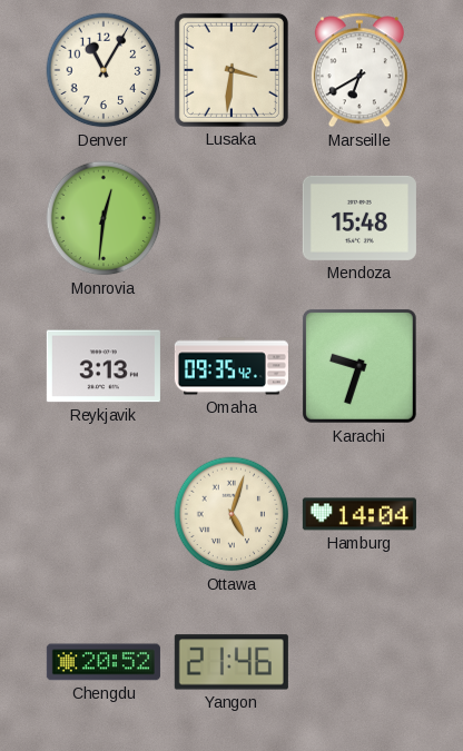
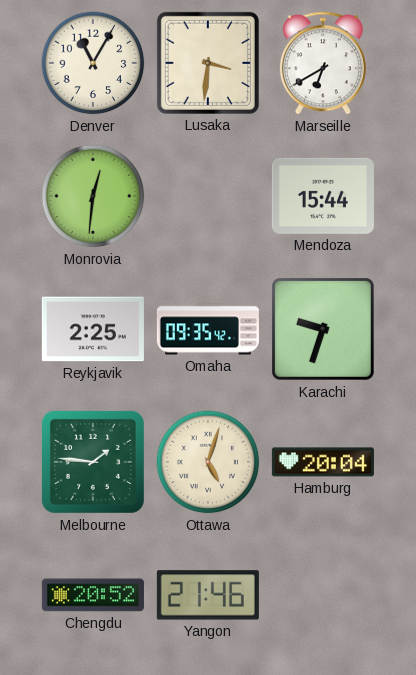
Mendoza: 15:48 -> 15:44
Reykjavik: 3:13 -> 2:25
Melbourne: none -> 1:46
Hamburg: 14:04 -> 20:04
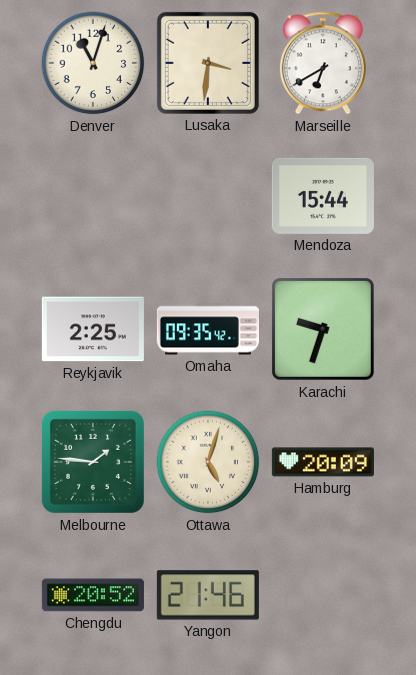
Denver: 11:05 -> 11:03
Monrovia: 12:31 -> none
Hamburg: 20:04 -> 20:09
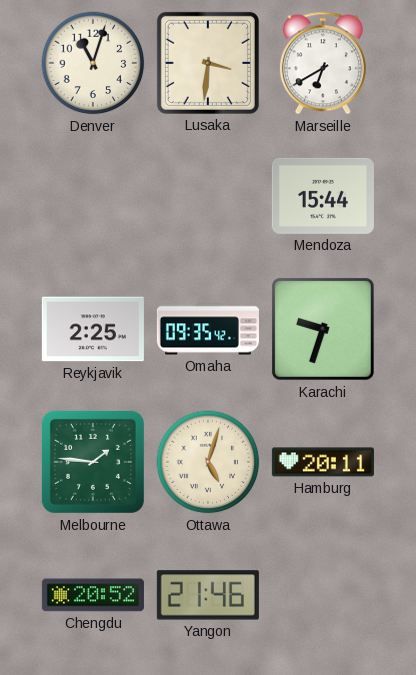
Hamburg: 20:09 -> 20:11
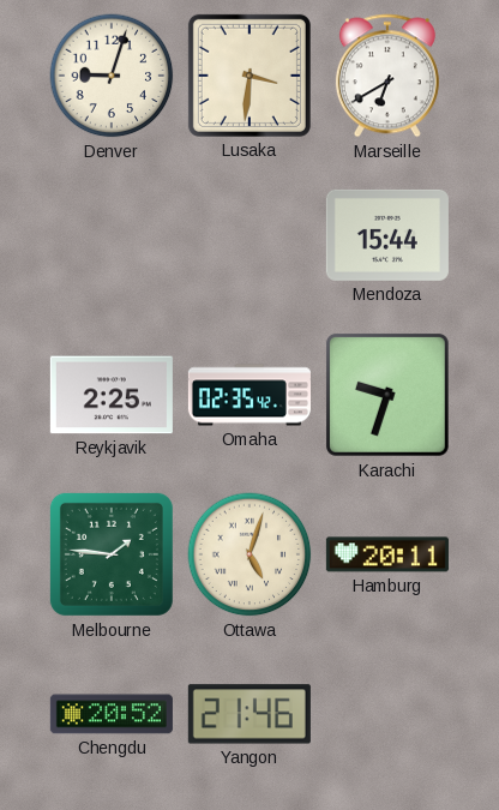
Denver: 11:03 -> 9:03
Omaha: 09:35 -> 02:35
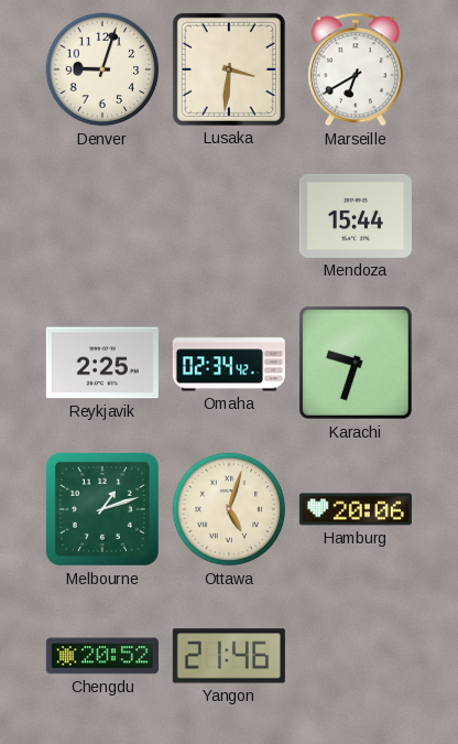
Omaha: 02:35 -> 02:34
Melbourne: 1:46 -> 1:12
Hamburg: 20:11 -> 20:06
